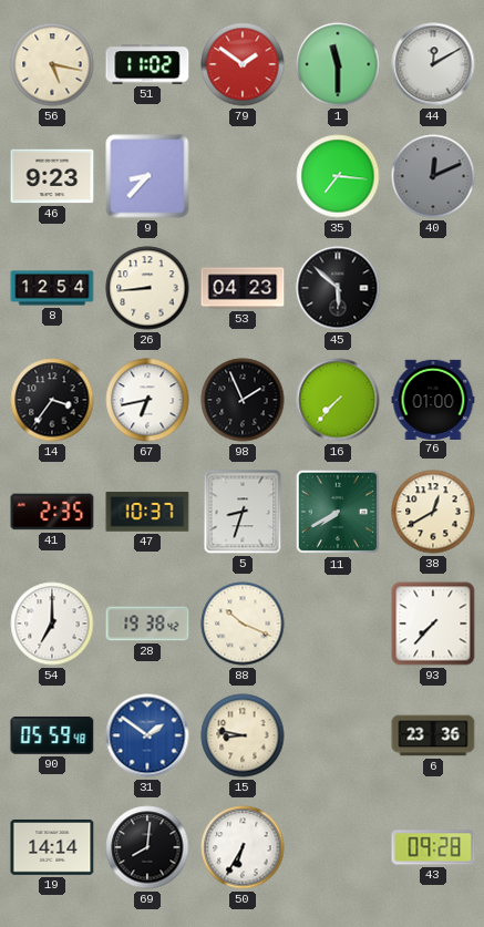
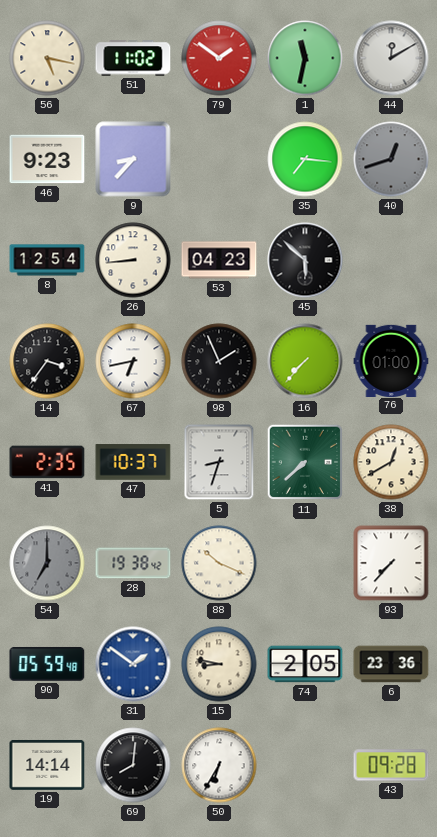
1: 11:30 -> 11:32
40: 12:11 -> 12:42
11: 7:40 -> 7:38
54 dial: white -> grey
74: none -> 2:05
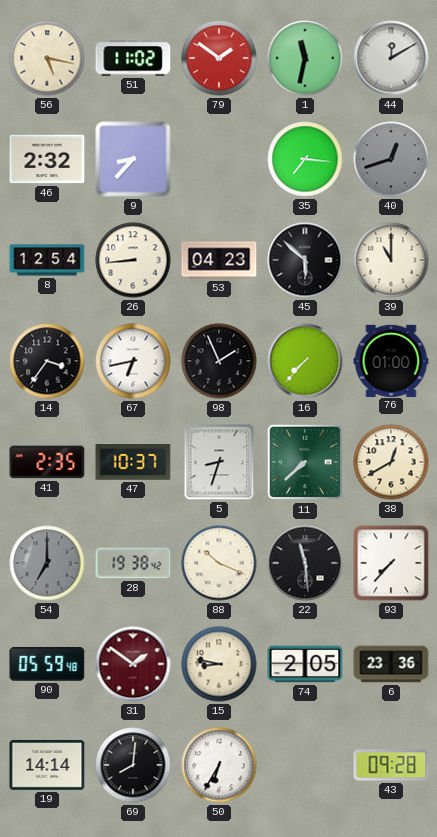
46: 9:23 -> 2:32
39: none -> 11:00
22: none -> 11:29
31 dial: blue -> burgundy
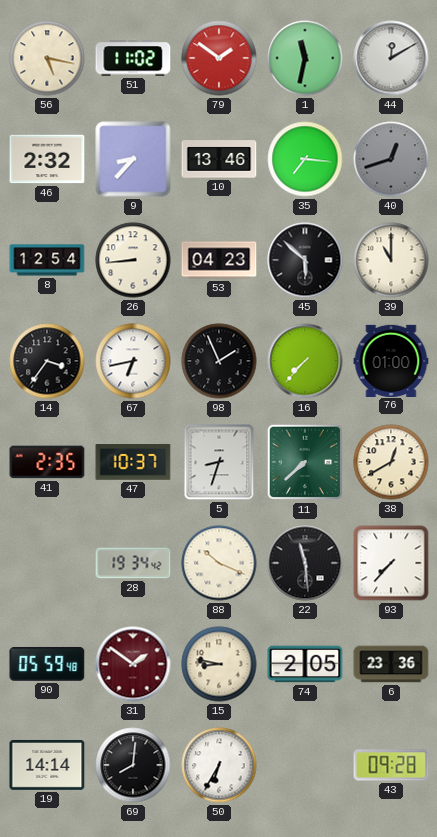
10: none -> 13:46
54: 7:00 -> none
28: 19:38 -> 19:34
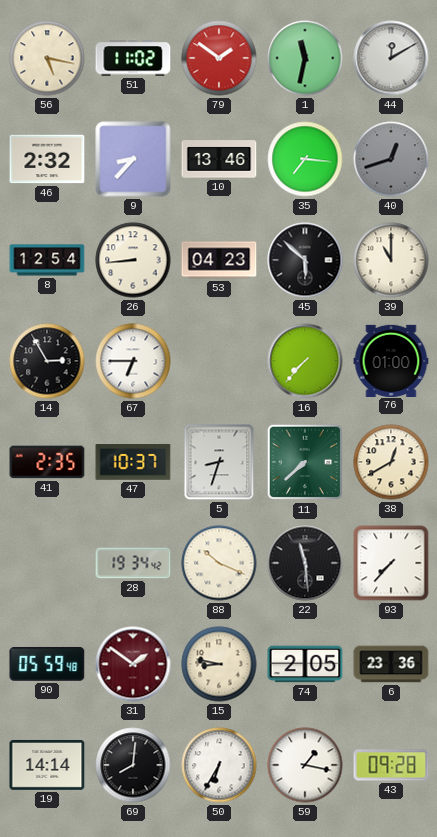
14: 3:36 -> 2:55
67: 6:43 -> 6:45
98: 1:56 -> none
59: none -> 1:17
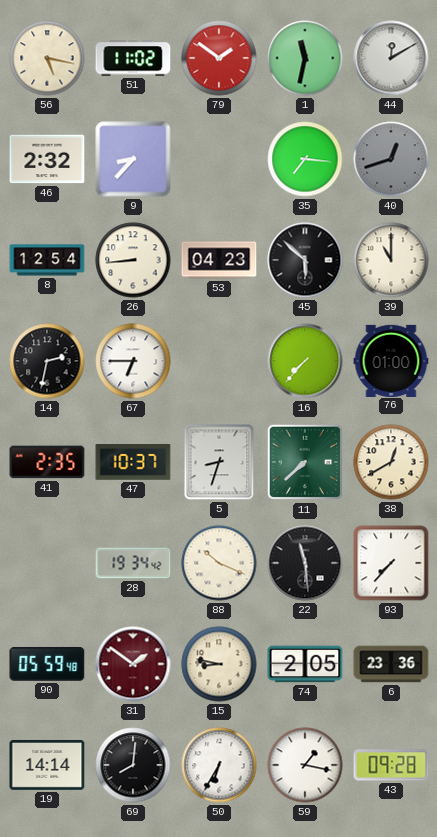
10: 13:46 -> none
14: 2:55 -> 2:32
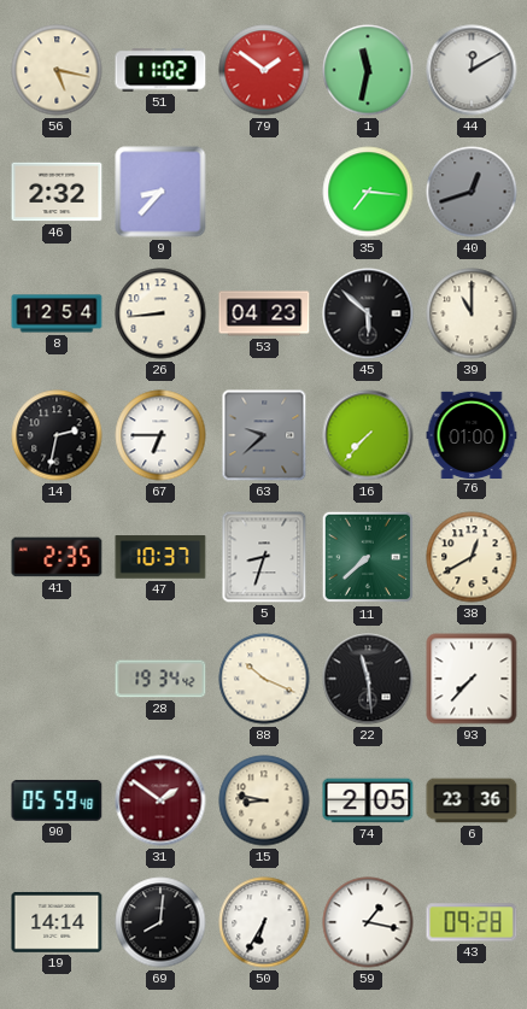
63: none -> 9:38
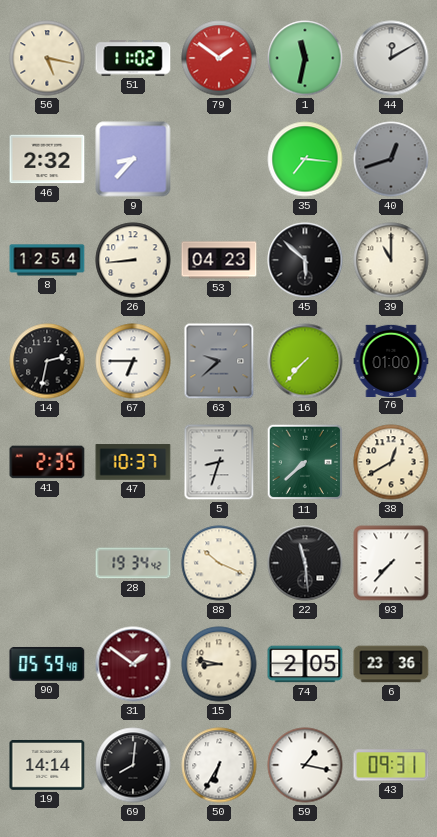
43: 09:28 -> 09:31
